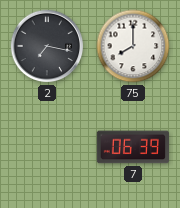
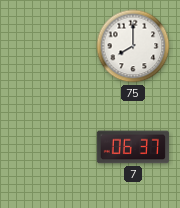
2: 7:17 -> none
7: 06:39 -> 06:37
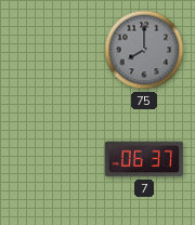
75 dial: white -> grey
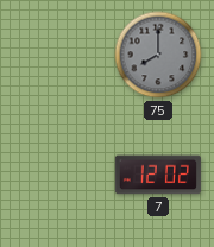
7: 06:37 -> 12:02
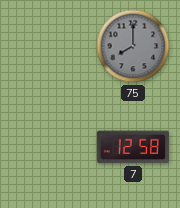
7: 12:02 -> 12:58
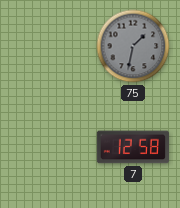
75: 8:00 -> 1:32
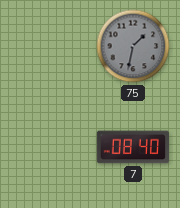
7: 12:58 -> 08:40
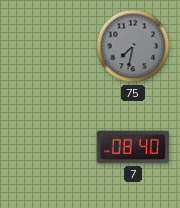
75: 1:32 -> 7:32
